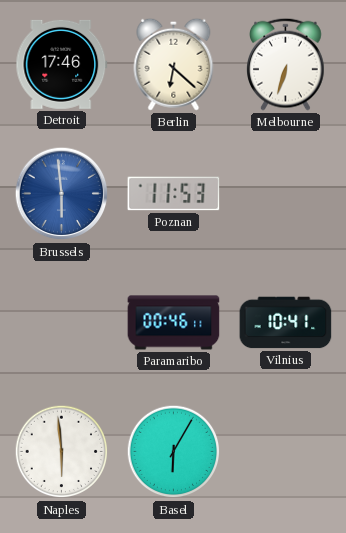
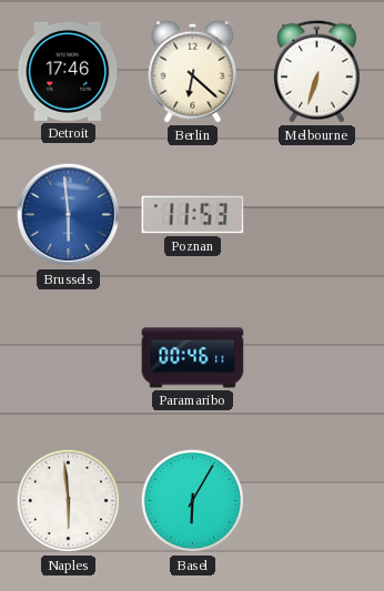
Vilnius: 10:41 -> none
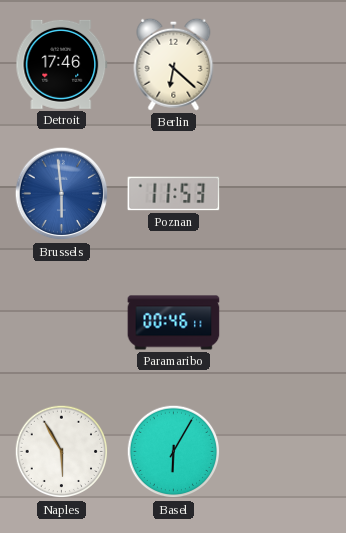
Melbourne: 6:33 -> none
Naples: 5:59 -> 5:55
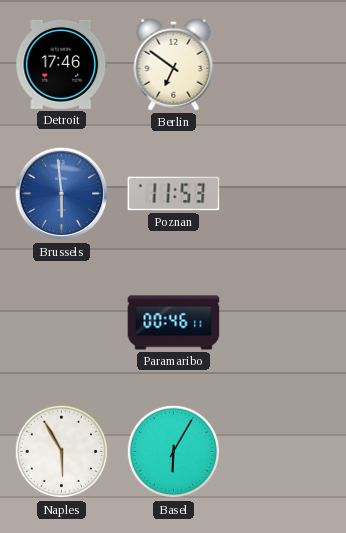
Berlin: 6:22 -> 6:51
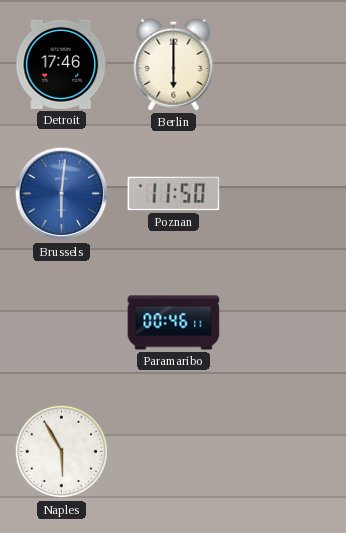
Berlin: 6:51 -> 6:00
Brussels: 5:59 -> 6:01
Poznan: 11:53 -> 11:50
Basel: 6:05 -> none
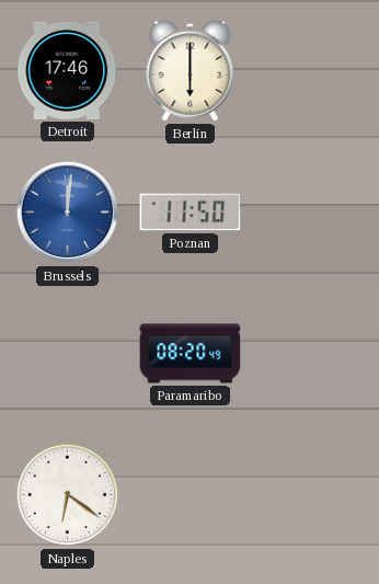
Brussels: 6:01 -> 12:01
Paramaribo: 00:46 -> 08:20
Naples: 5:55 -> 6:21
